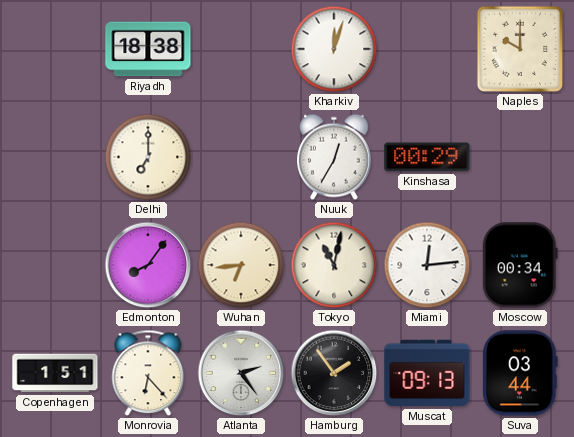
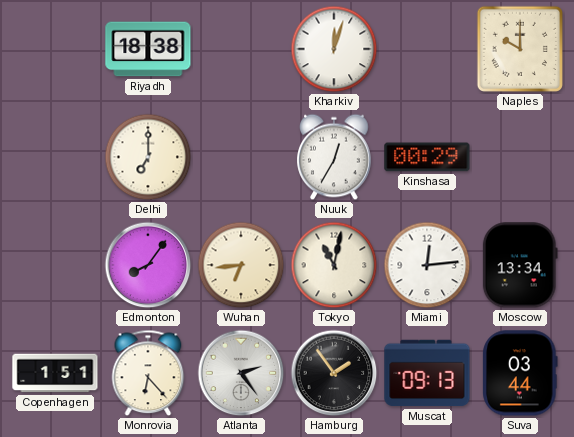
Moscow: 00:34 -> 13:34
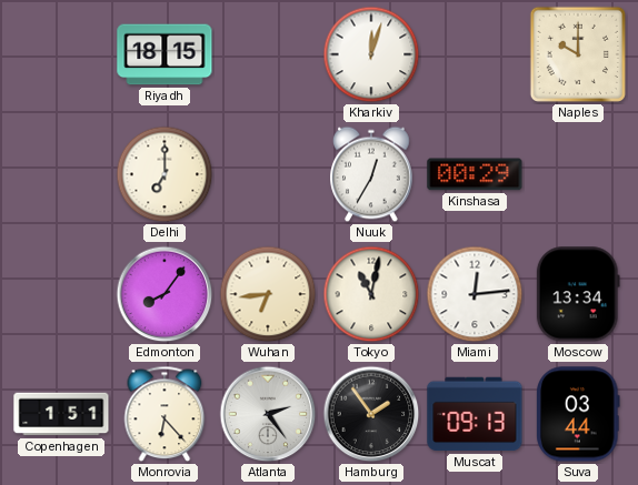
Riyadh: 18:38 -> 18:15
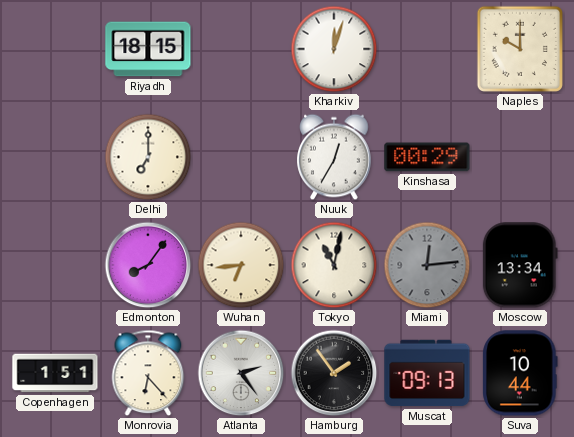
Miami dial: white -> grey
Suva: 03:44 -> 10:44
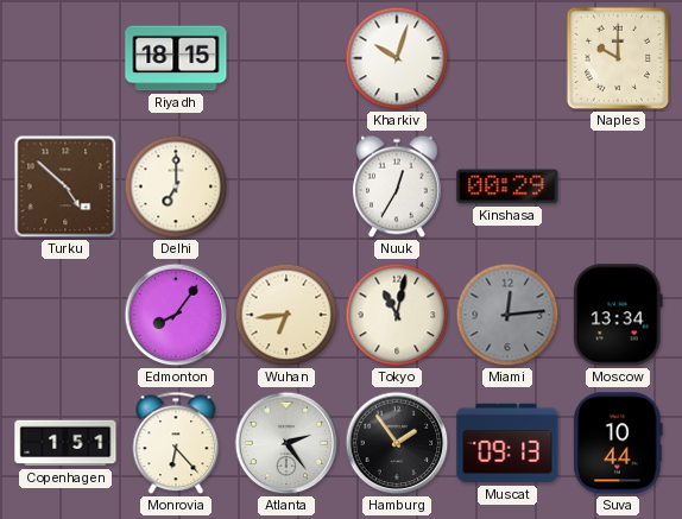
Kharkiv: 12:03 -> 10:03
Turku: none -> 4:52
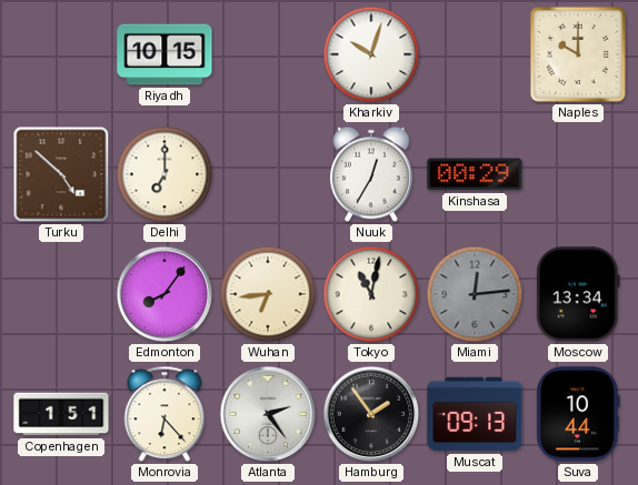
Riyadh: 18:15 -> 10:15
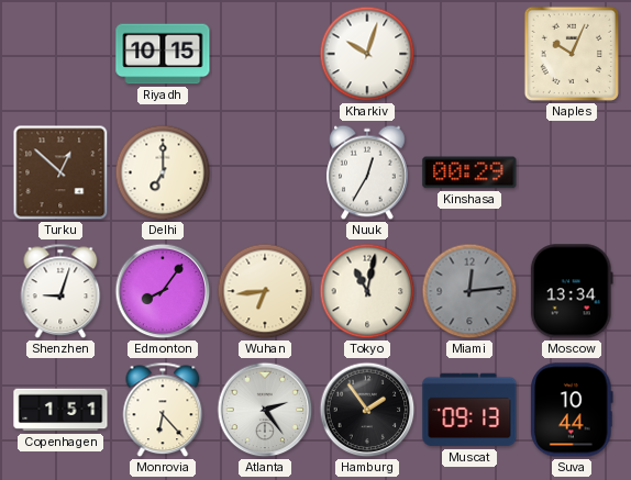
Naples: 10:00 -> 10:04
Turku: 4:52 -> 12:52
Shenzhen: none -> 9:03
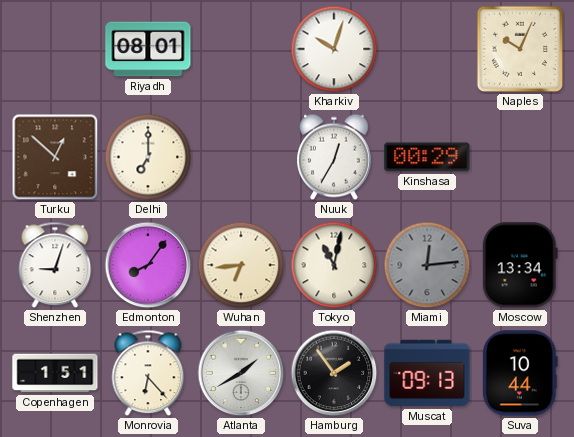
Riyadh: 10:15 -> 08:01
Atlanta: 2:24 -> 1:40
